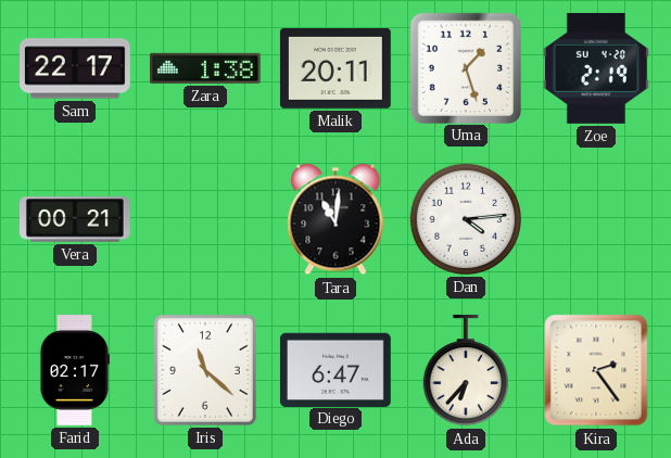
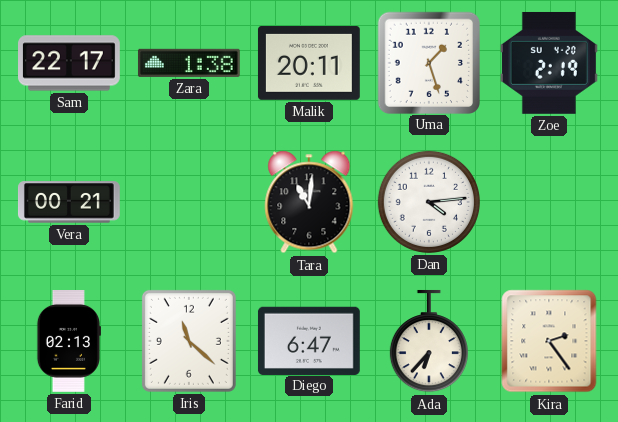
Farid: 02:17 -> 02:13
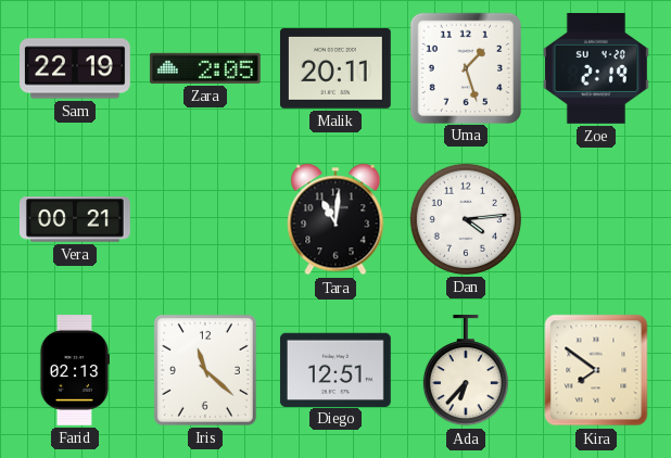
Sam: 22:17 -> 22:19
Zara: 1:38 -> 2:05
Diego: 6:47 -> 12:51
Kira: 2:24 -> 7:51
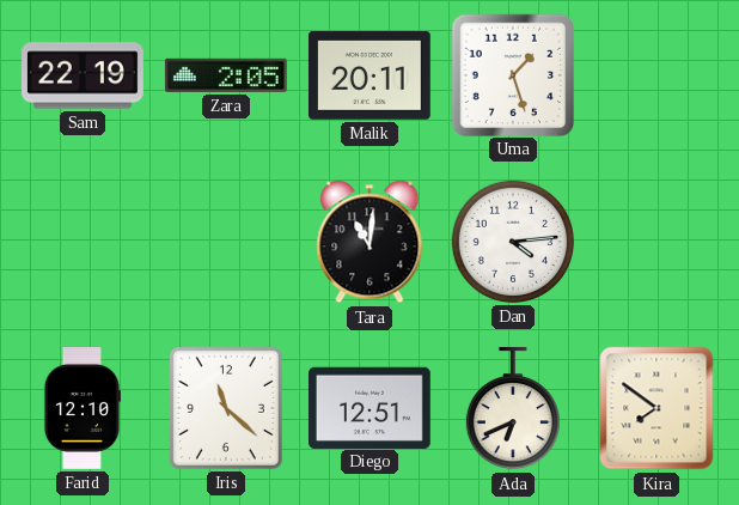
Zoe: 2:19 -> none
Vera: 00:21 -> none
Farid: 02:13 -> 12:10
Ada: 6:37 -> 6:41
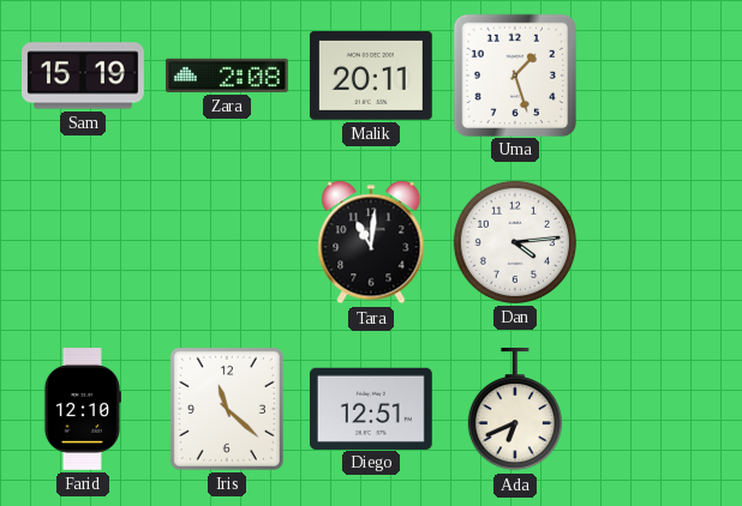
Sam: 22:19 -> 15:19
Zara: 2:05 -> 2:08
Kira: 7:51 -> none
